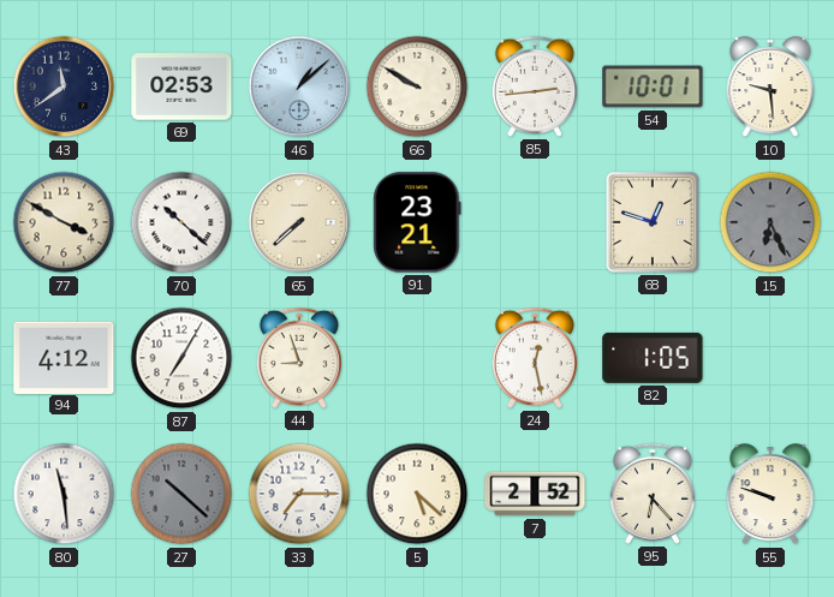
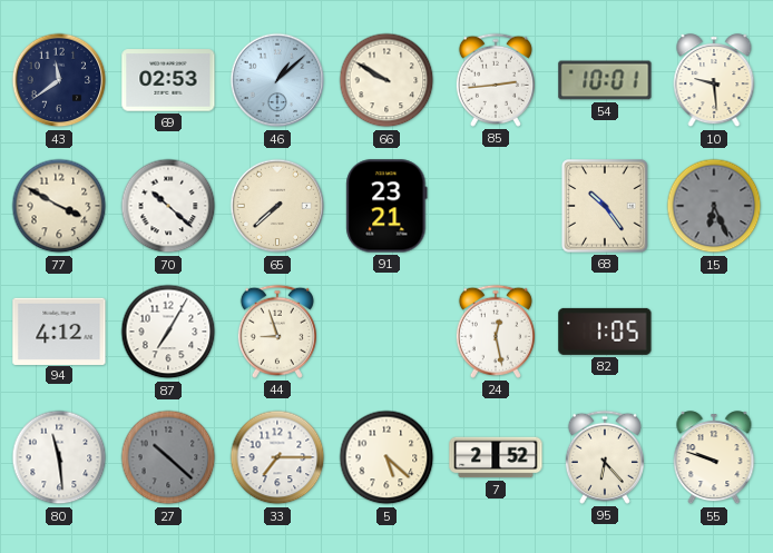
68: 12:48 -> 10:24
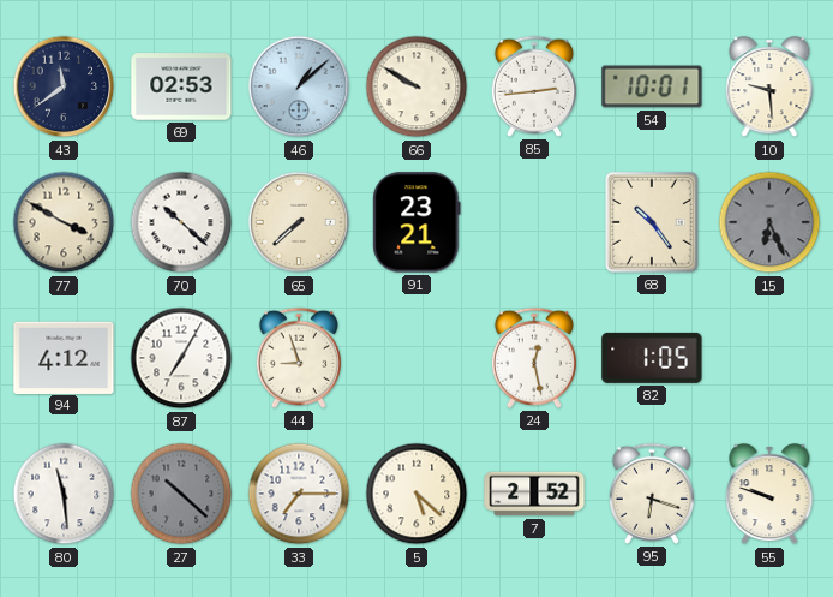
95: 6:23 -> 6:18
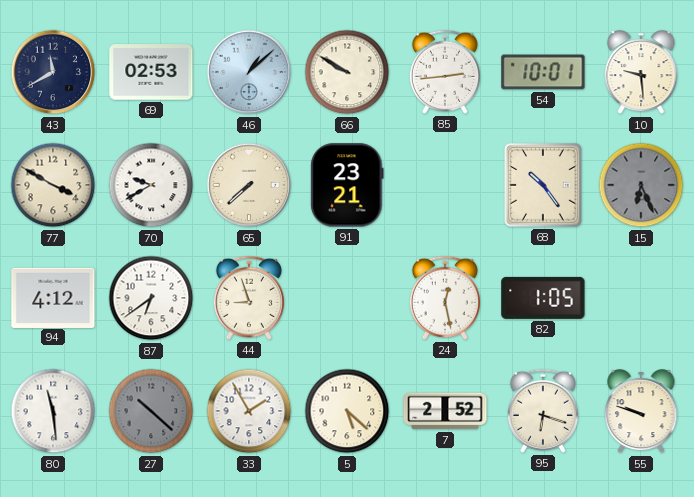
43: 11:39 -> 11:40
70: 10:22 -> 9:40
87: 7:05 -> 6:39
33: 7:15 -> 1:55
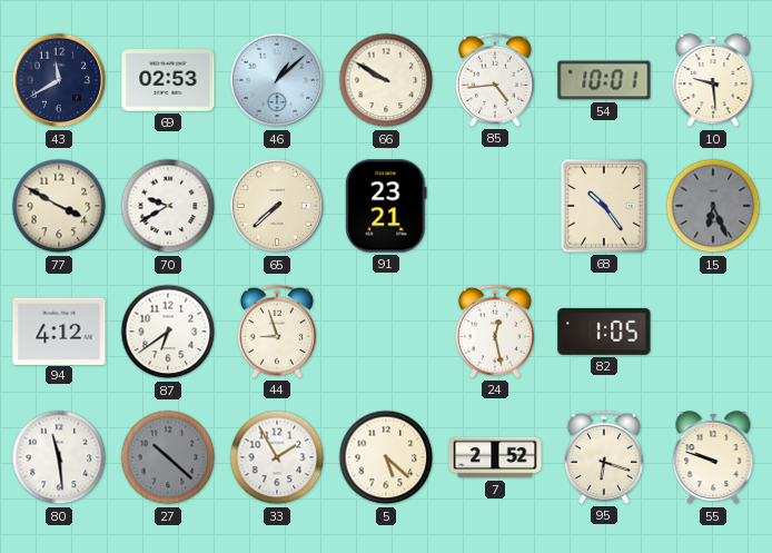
85: 2:44 -> 4:44
